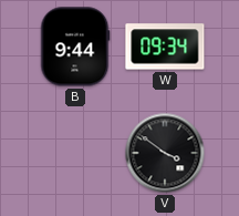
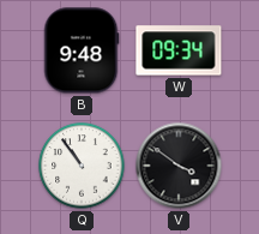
B: 9:44 -> 9:48
Q: none -> 10:54
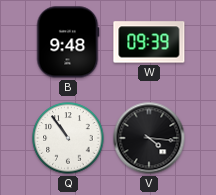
W: 09:34 -> 09:39
V: 3:51 -> 4:16
